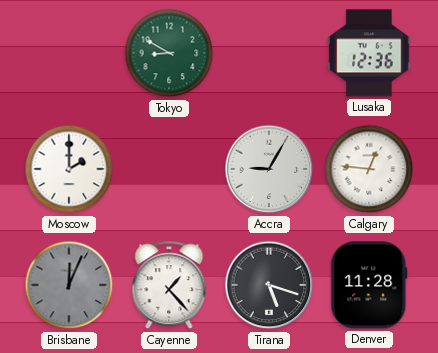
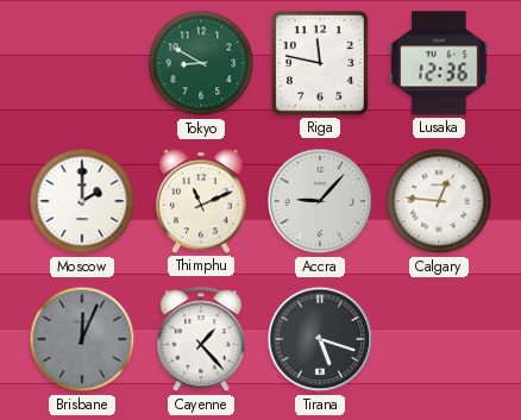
Riga: none -> 11:47
Thimphu: none -> 11:11
Accra: 9:05 -> 9:07
Denver: 11:28 -> none
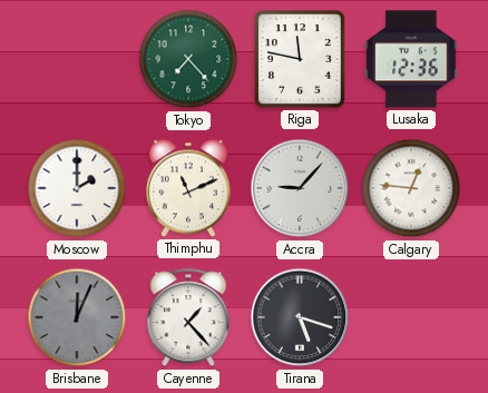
Tokyo: 8:50 -> 7:23
